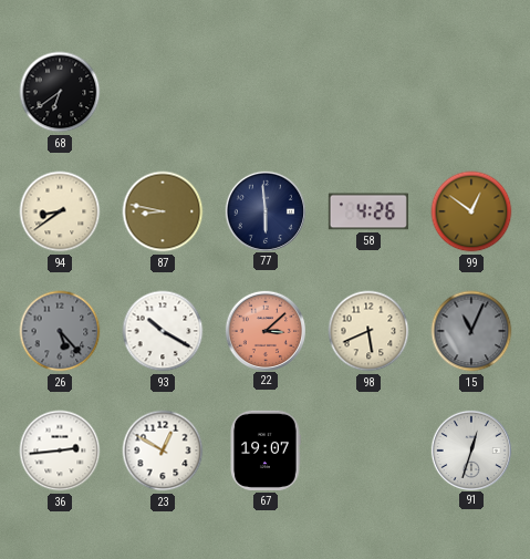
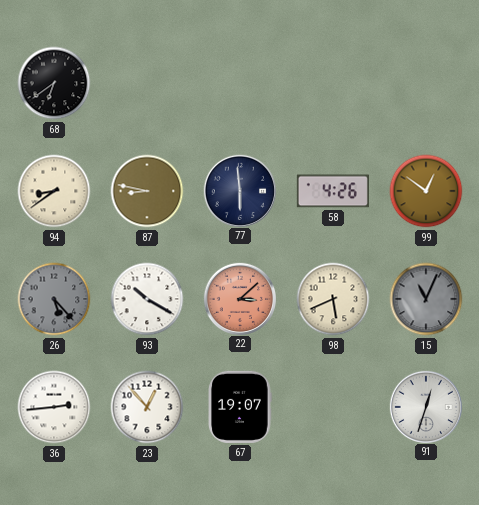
23: 12:50 -> 12:53
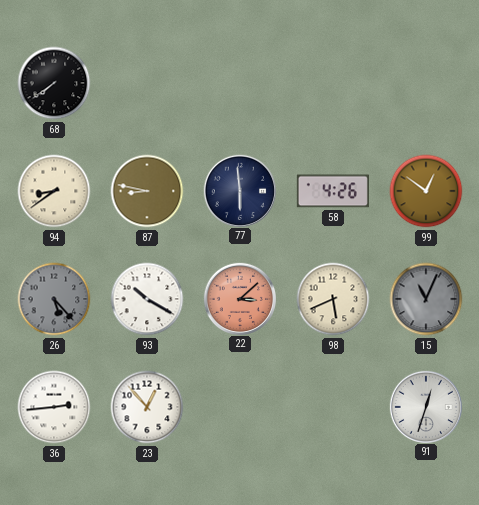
68: 6:39 -> 7:39
67: 19:07 -> none
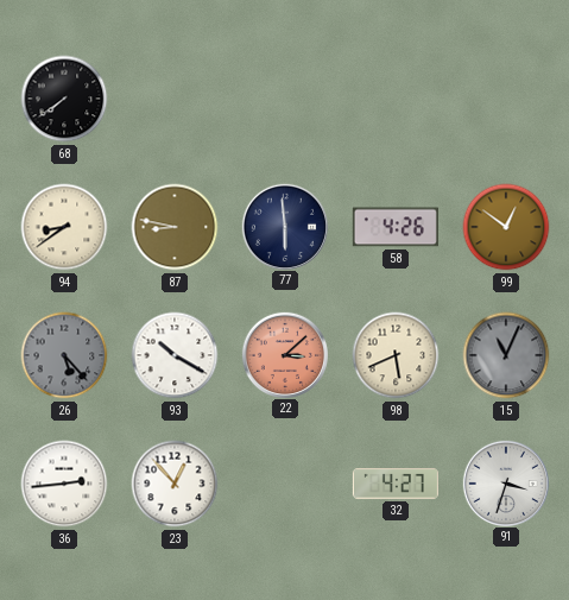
32: none -> 4:27
91: 12:33 -> 3:33
